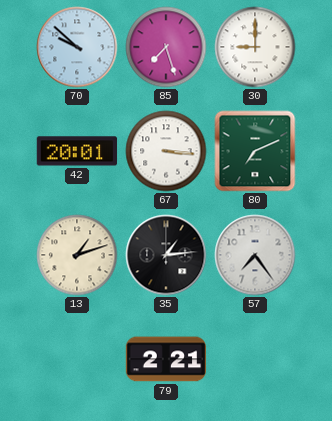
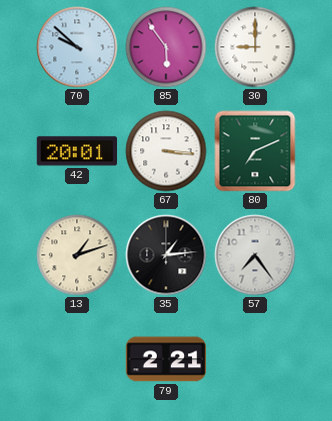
85: 7:27 -> 5:54
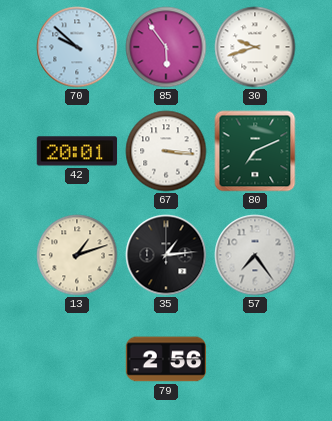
30: 9:00 -> 9:42
79: 2:21 -> 2:56
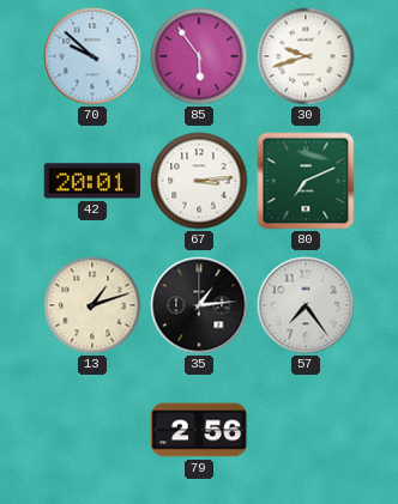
67: 3:16 -> 3:14
